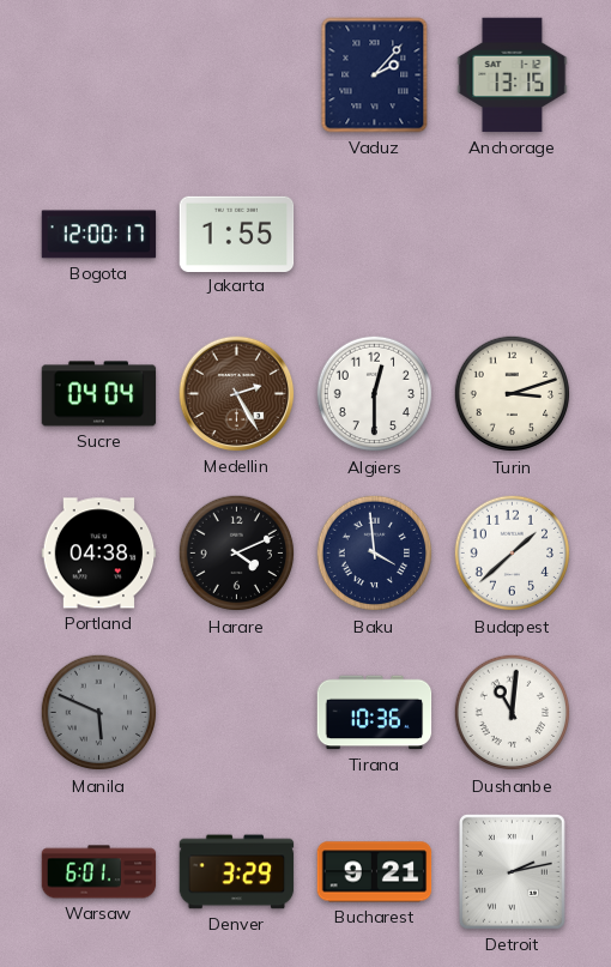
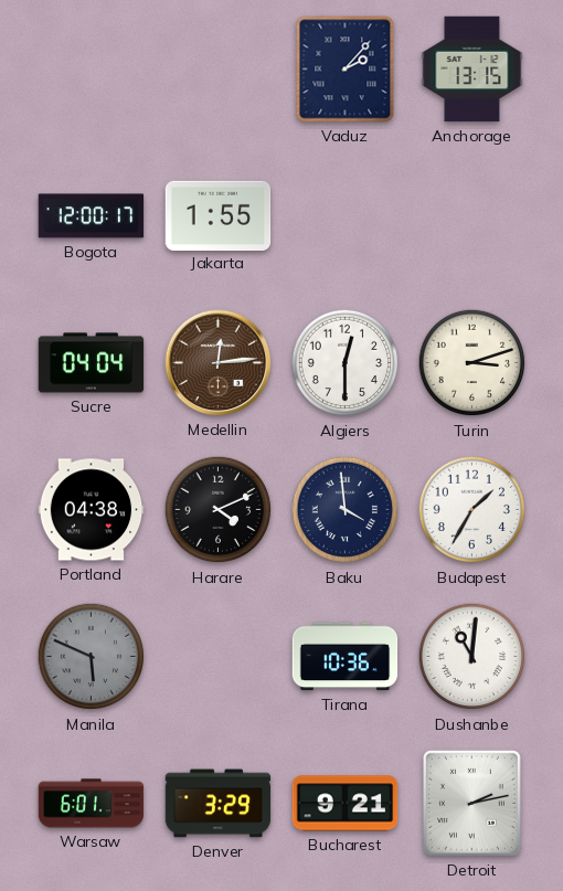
Medellin: 2:25 -> 12:14
Budapest: 1:38 -> 1:35
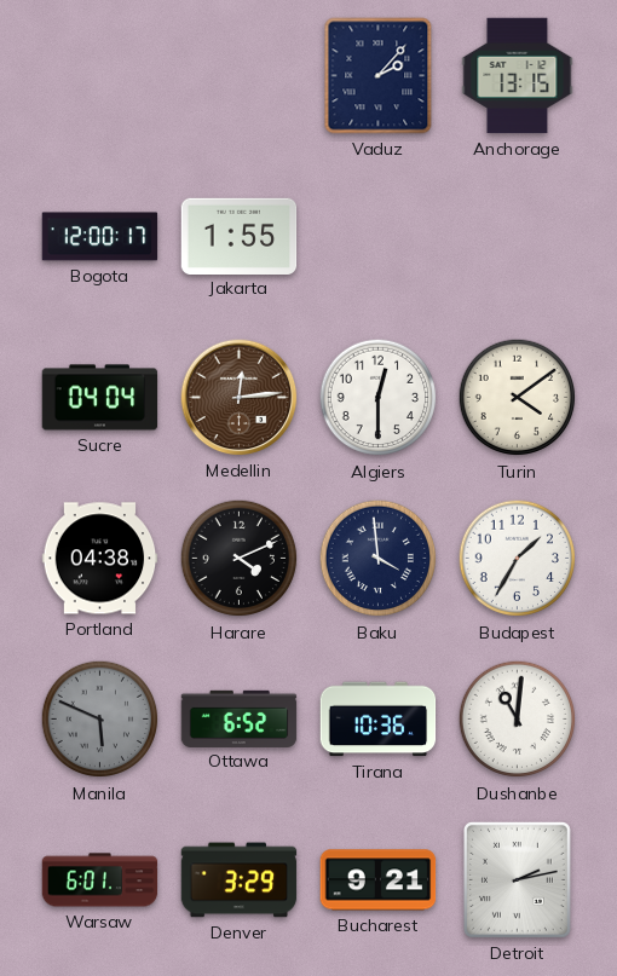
Turin: 3:12 -> 4:09
Ottawa: none -> 6:52
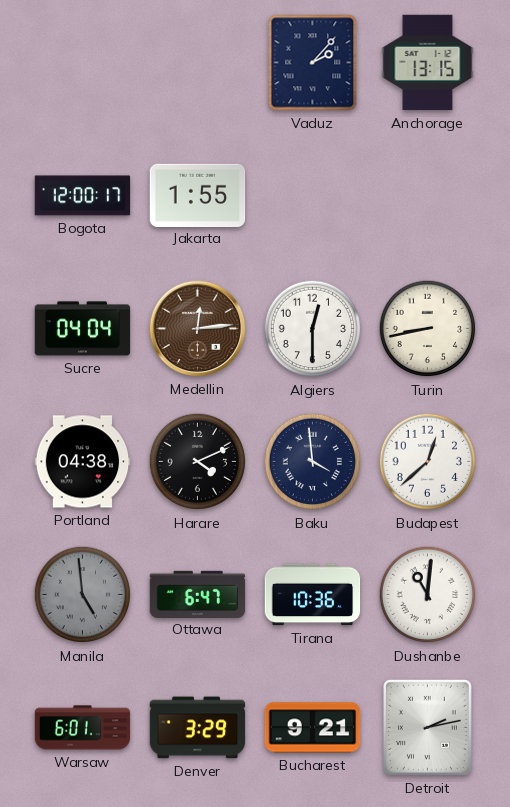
Turin: 4:09 -> 8:43
Budapest: 1:35 -> 12:38
Manila: 5:49 -> 4:59
Ottawa: 6:52 -> 6:47
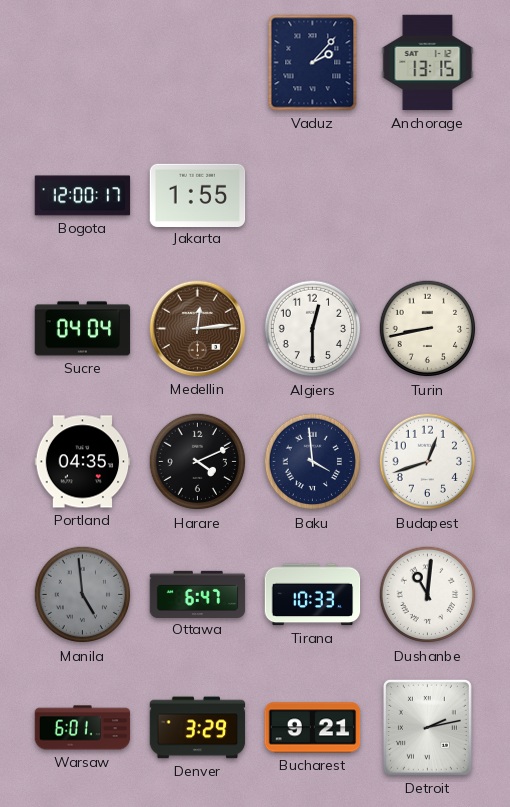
Portland: 04:38 -> 04:35
Budapest: 12:38 -> 12:42
Tirana: 10:36 -> 10:33
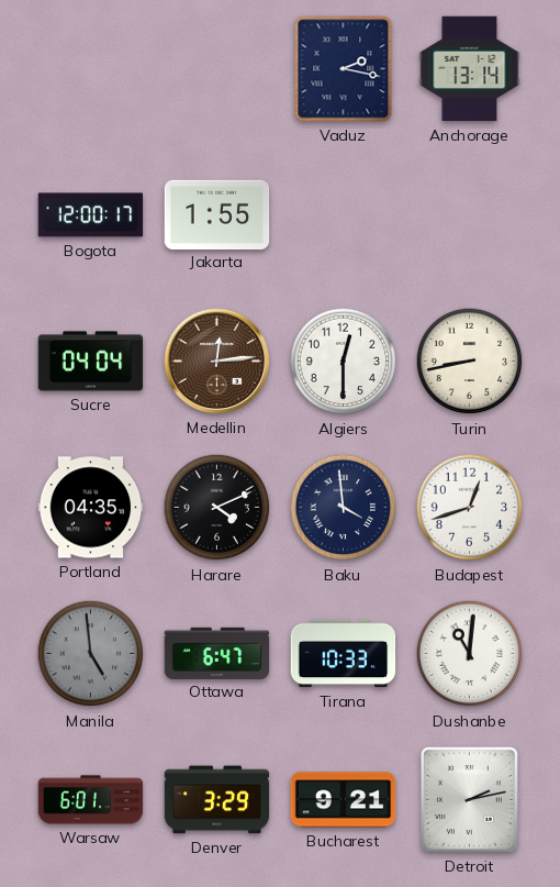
Vaduz: 2:07 -> 2:17
Anchorage: 13:15 -> 13:14
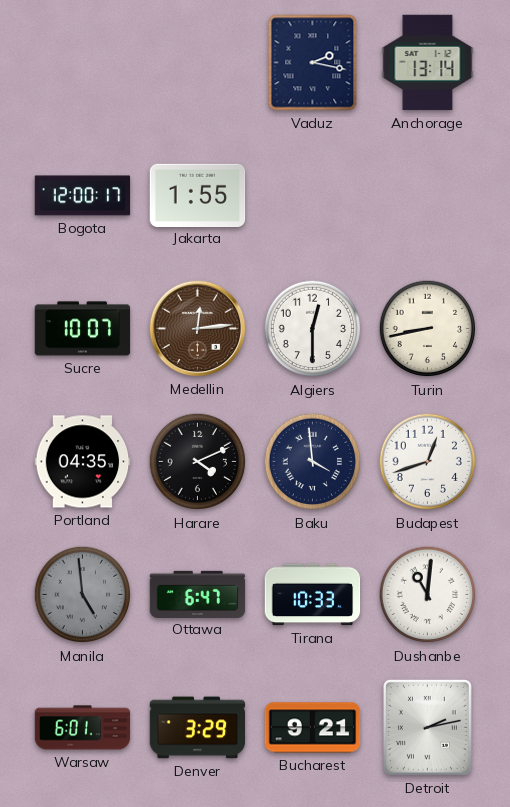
Sucre: 04:04 -> 10:07
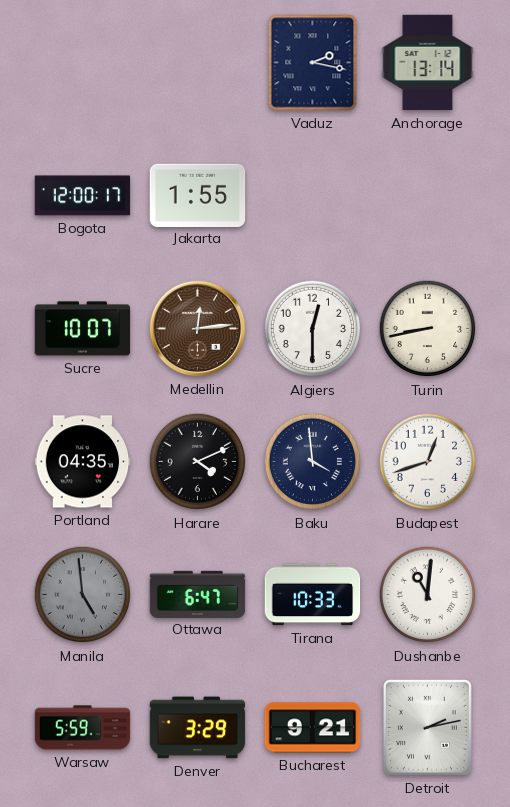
Warsaw: 6:01 -> 5:59
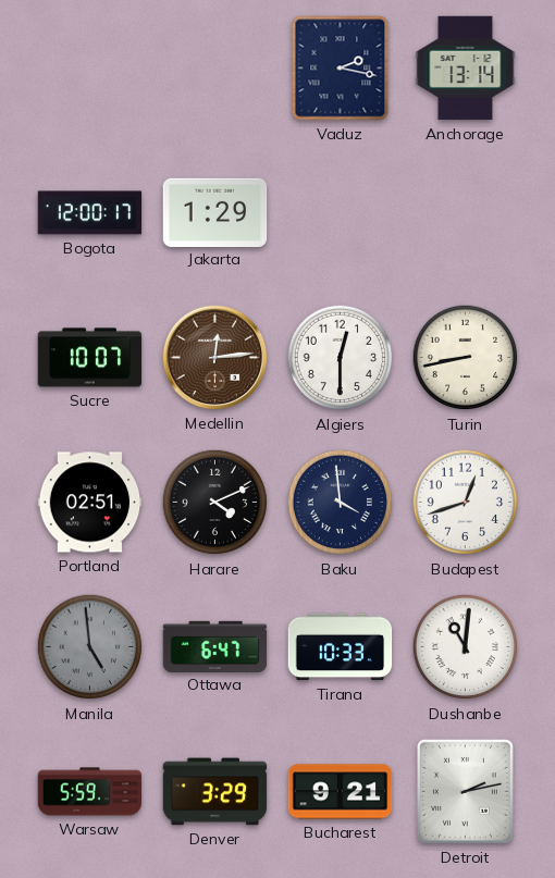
Jakarta: 1:55 -> 1:29
Portland: 04:35 -> 02:51
